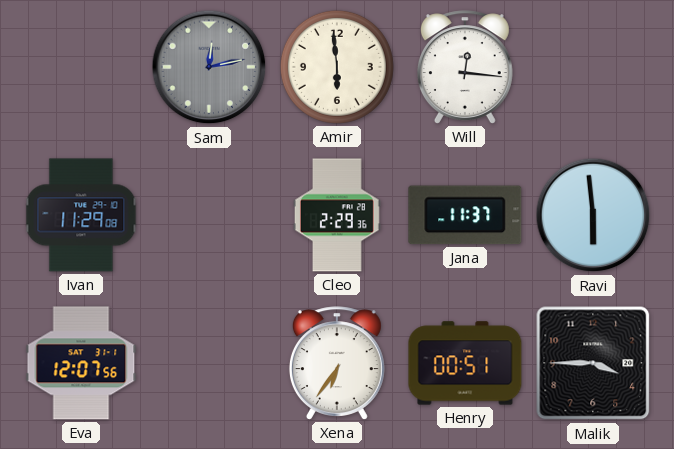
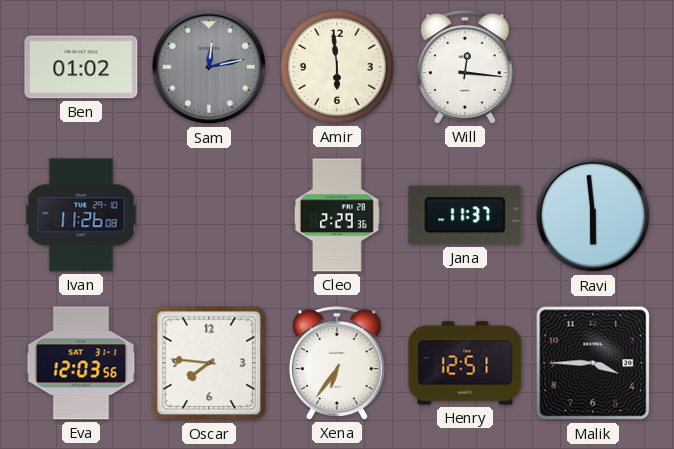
Ben: none -> 01:02
Ivan: 11:29 -> 11:26
Eva: 12:07 -> 12:03
Oscar: none -> 7:46
Henry: 00:51 -> 12:51
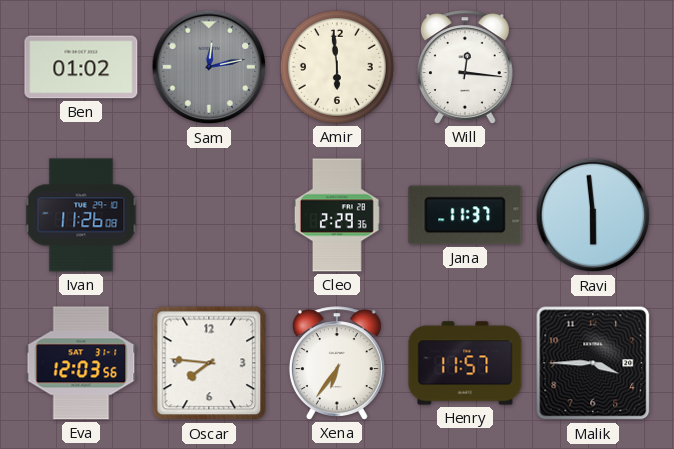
Henry: 12:51 -> 11:57
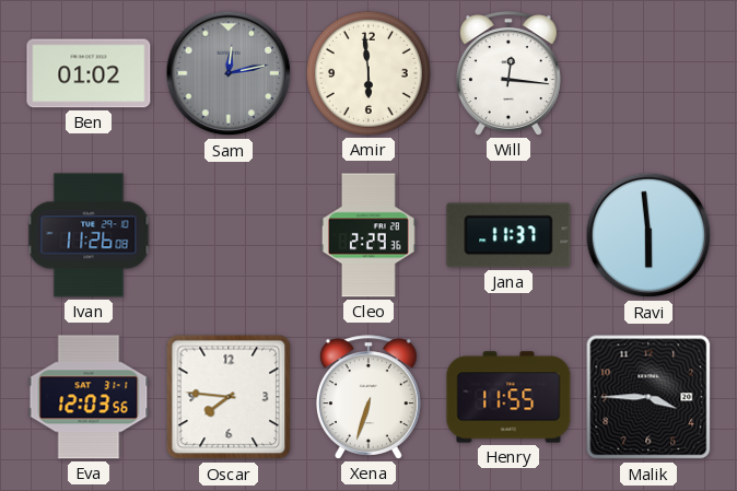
Xena: 6:36 -> 6:33
Henry: 11:57 -> 11:55
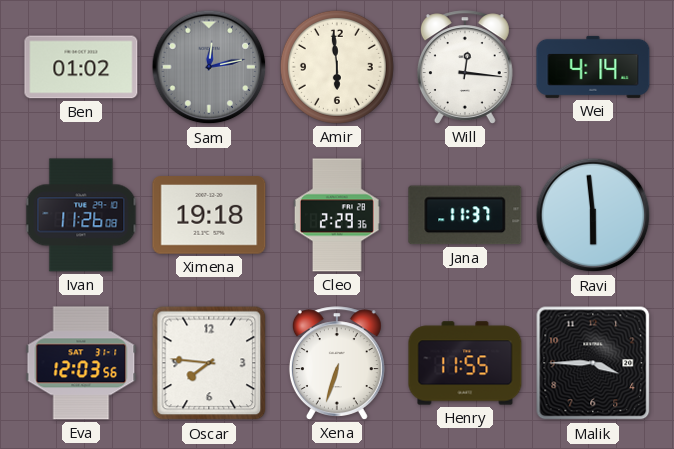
Wei: none -> 4:14
Ximena: none -> 19:18
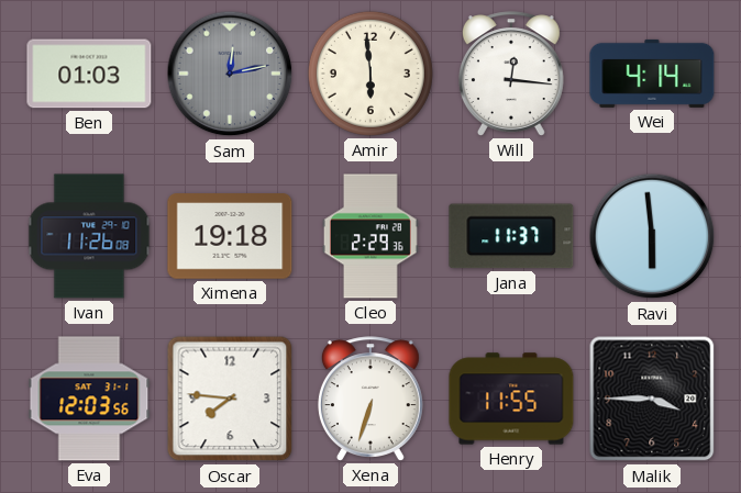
Ben: 01:02 -> 01:03
